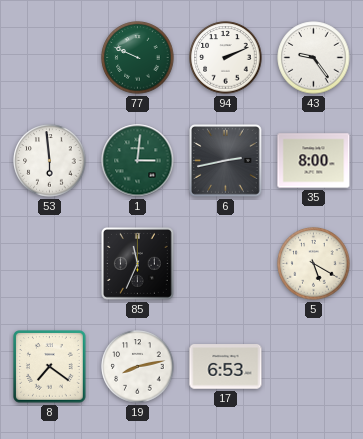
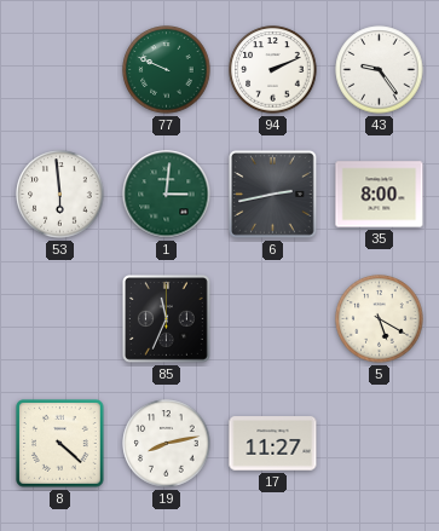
8: 7:21 -> 4:22
17: 6:53 -> 11:27
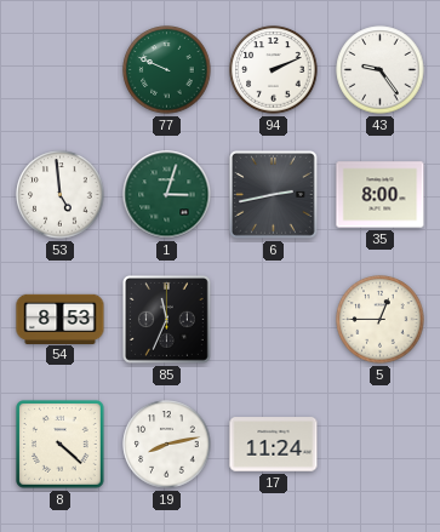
53: 5:59 -> 4:59
1: 3:01 -> 3:03
54: none -> 8:53
5: 5:20 -> 12:45
17: 11:27 -> 11:24
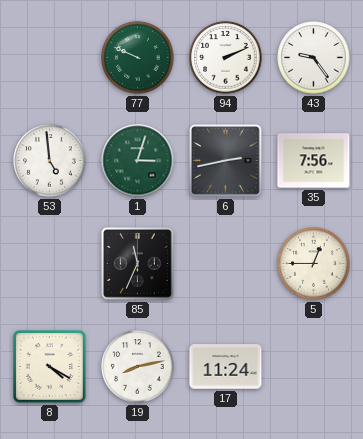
35: 8:00 -> 7:56
54: 8:53 -> none
8: 4:22 -> 4:20
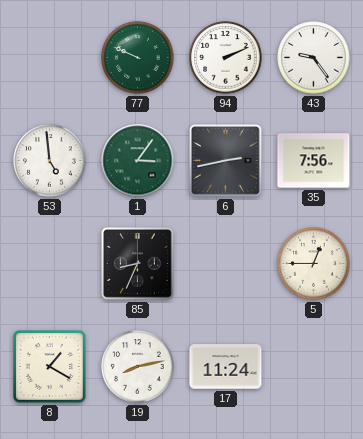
1: 3:03 -> 3:06
85: 11:34 -> 8:34
8: 4:20 -> 1:20
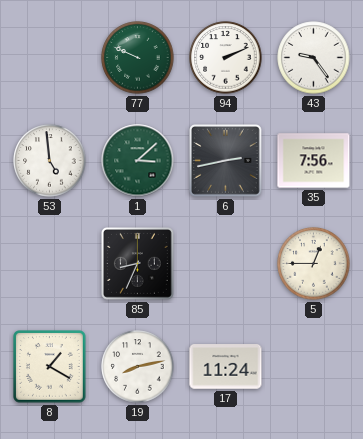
1: 3:06 -> 3:08
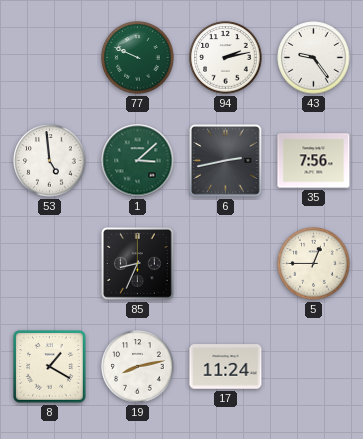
94: 2:11 -> 2:13
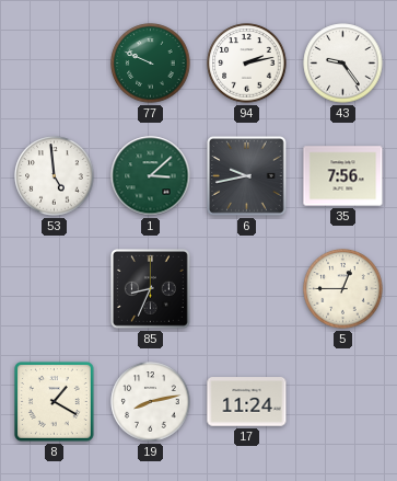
6: 2:43 -> 9:43
